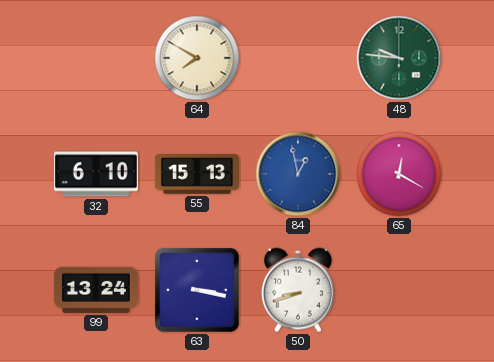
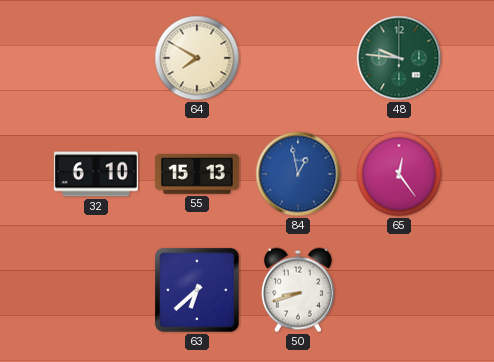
65: 12:20 -> 12:24
99: 13:24 -> none
63: 3:17 -> 6:38
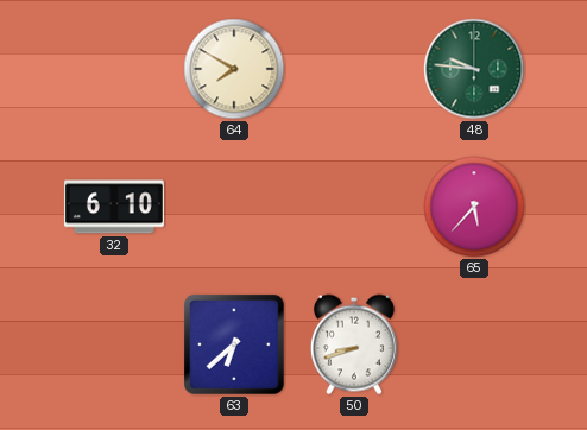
55: 15:13 -> none
84: 12:58 -> none
65: 12:24 -> 5:37
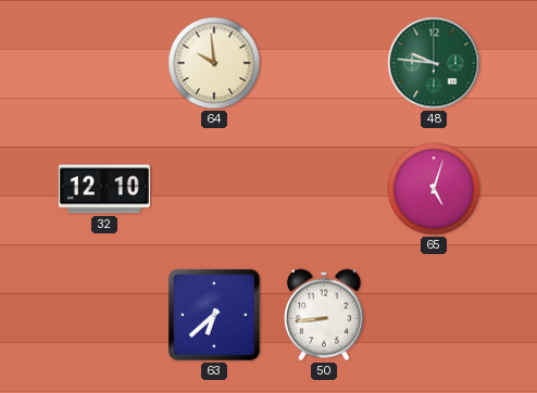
64: 7:50 -> 9:59
32: 6:10 -> 12:10
65: 5:37 -> 5:03
50: 8:42 -> 8:44
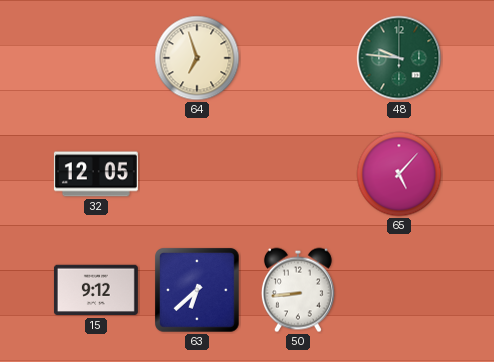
64: 9:59 -> 6:57
32: 12:10 -> 12:05
65: 5:03 -> 5:07
15: none -> 9:12
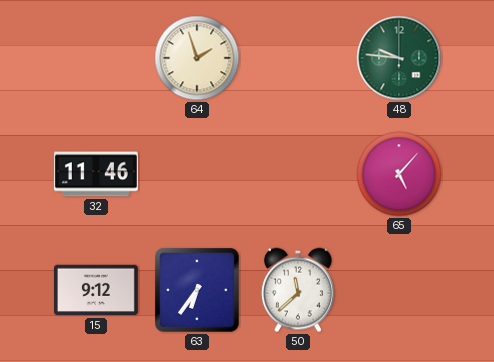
64: 6:57 -> 1:57
32: 12:05 -> 11:46
63: 6:38 -> 6:36
50: 8:44 -> 11:38
